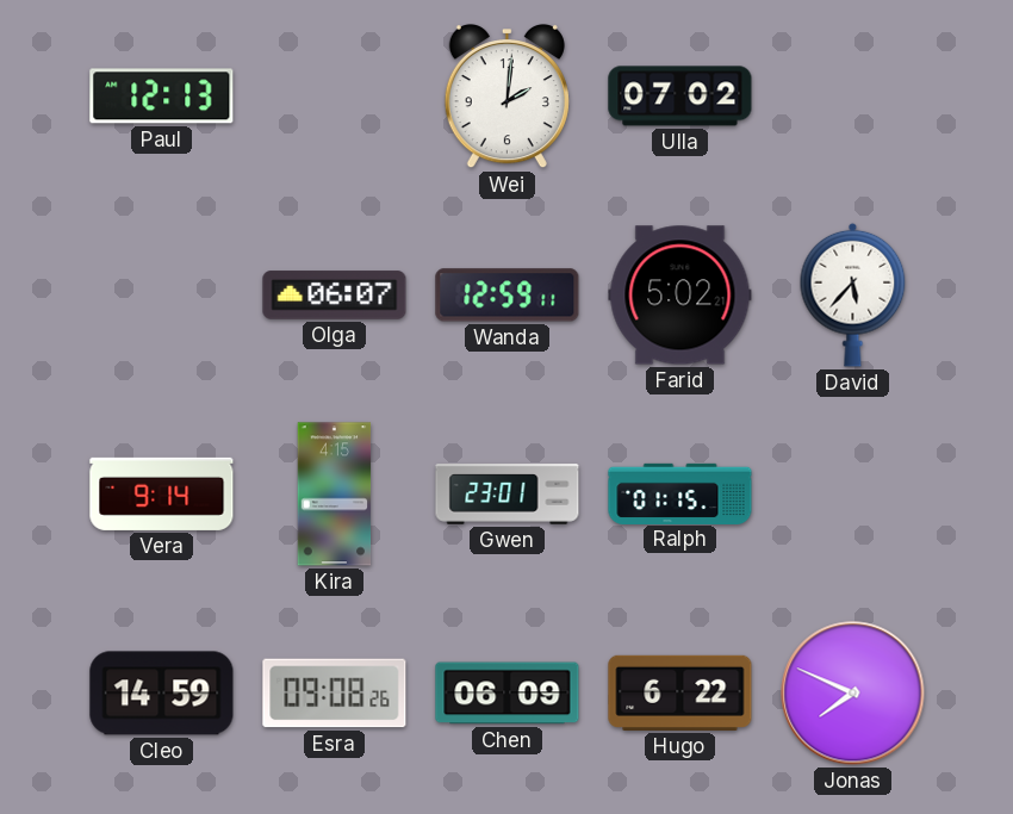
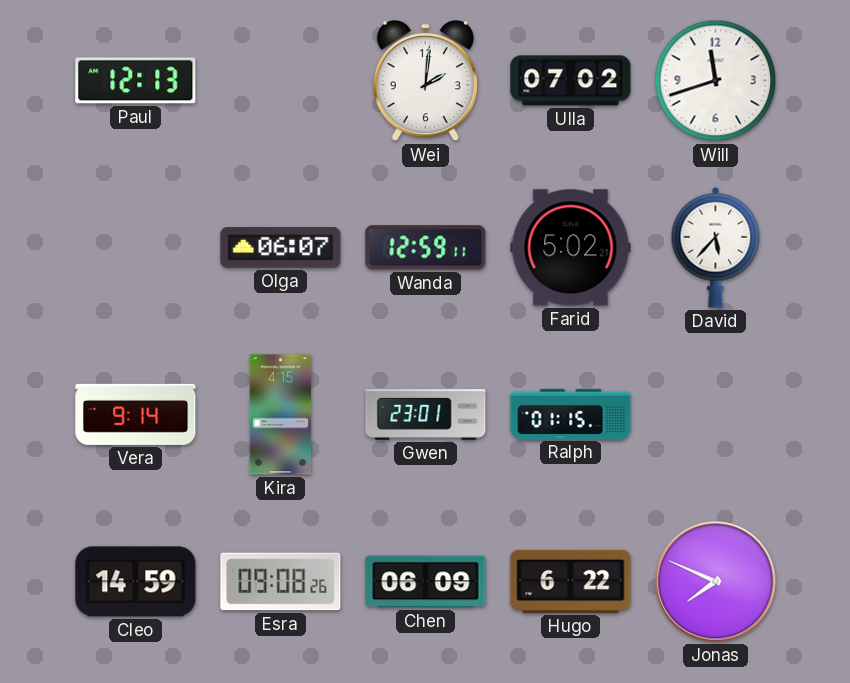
Will: none -> 11:42
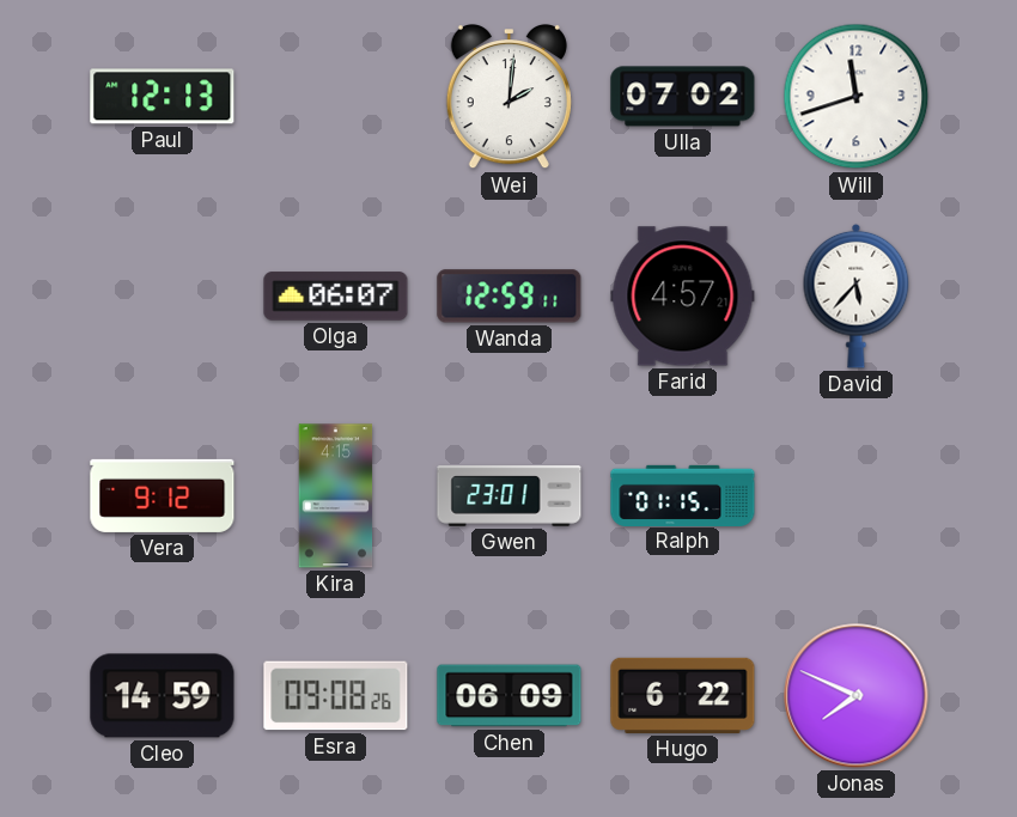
Farid: 5:02 -> 4:57
Vera: 9:14 -> 9:12
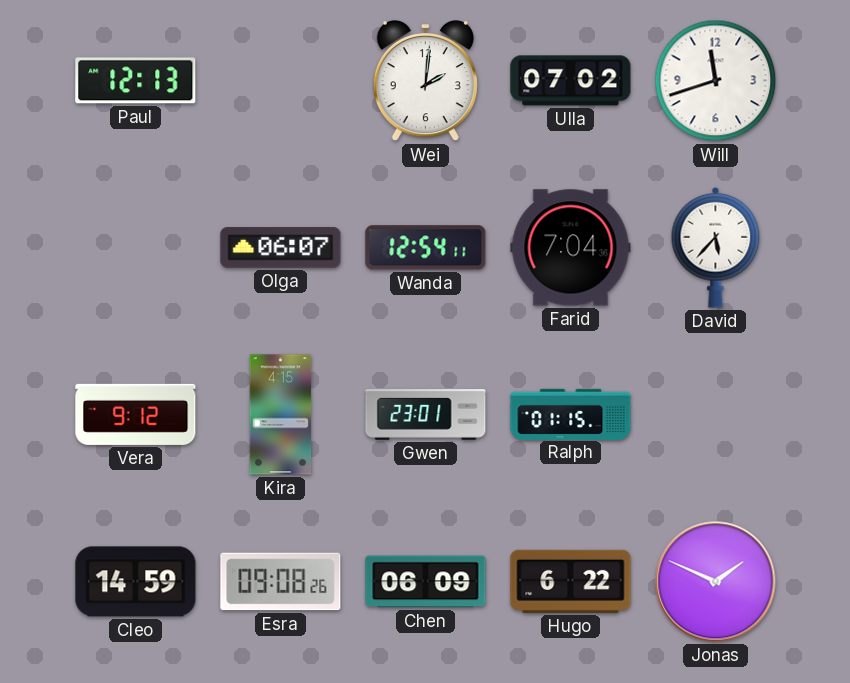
Wanda: 12:59 -> 12:54
Farid: 4:57 -> 7:04
Jonas: 7:49 -> 1:49
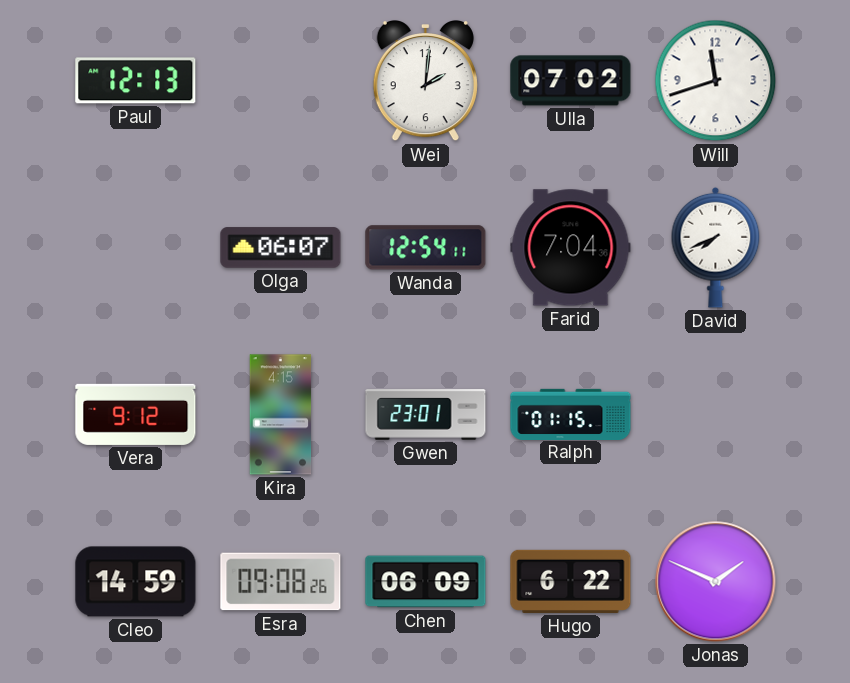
David: 5:37 -> 7:41
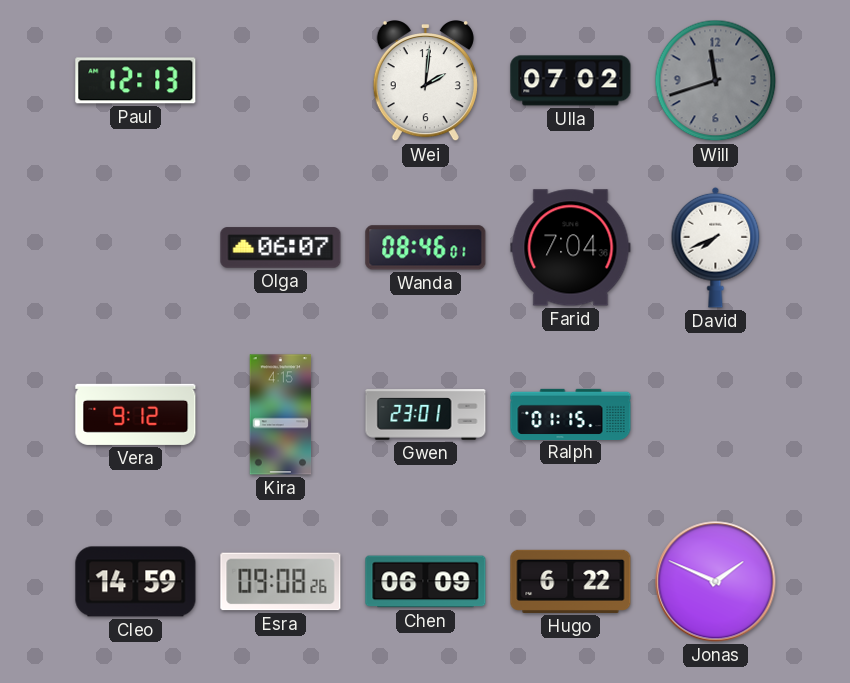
Will dial: white -> grey
Wanda: 12:54 -> 08:46
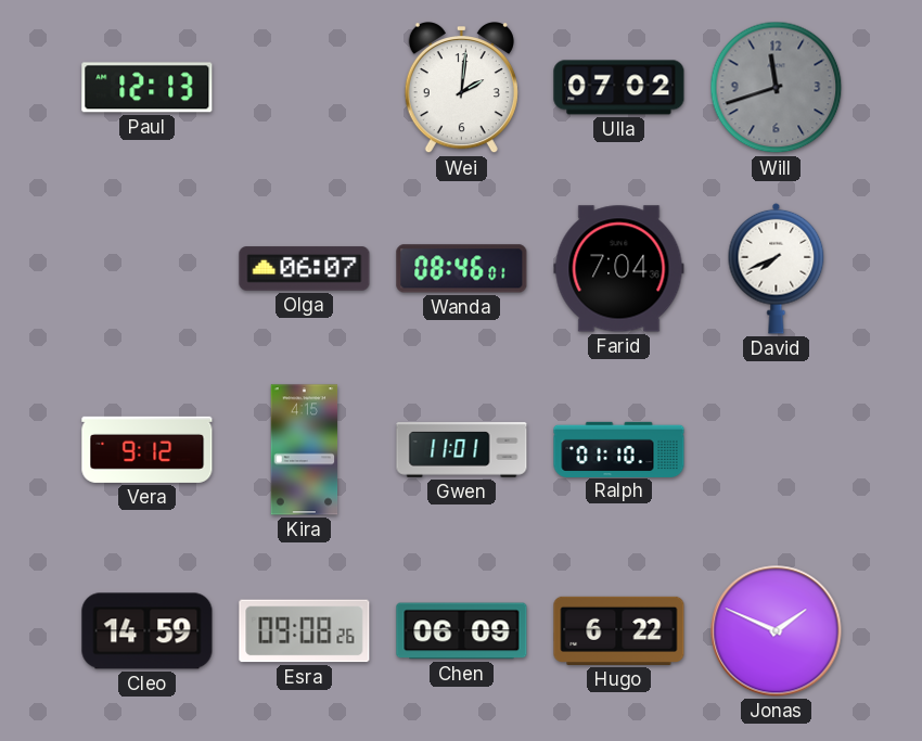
Gwen: 23:01 -> 11:01
Ralph: 01:15 -> 01:10
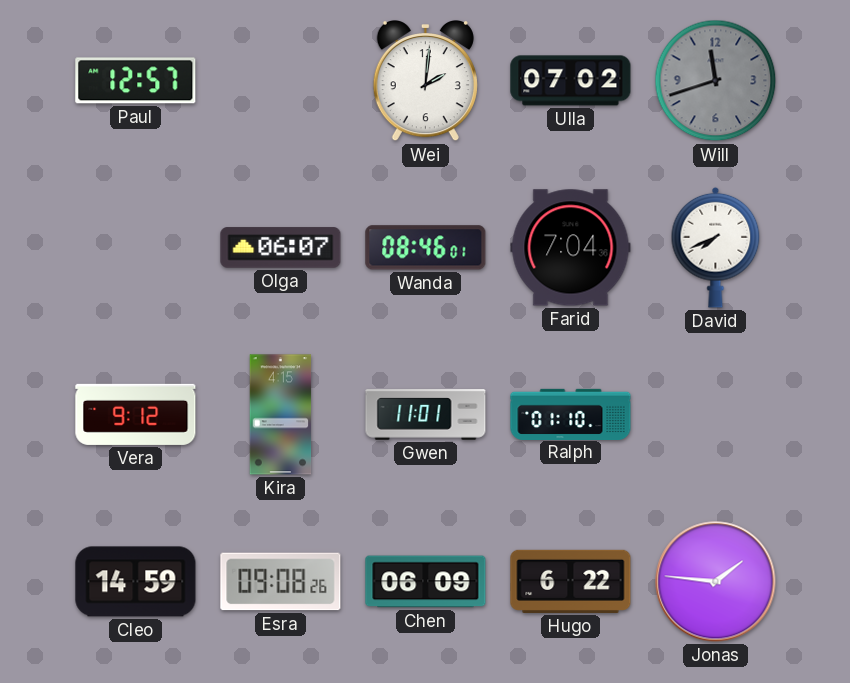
Paul: 12:13 -> 12:57
Jonas: 1:49 -> 1:46
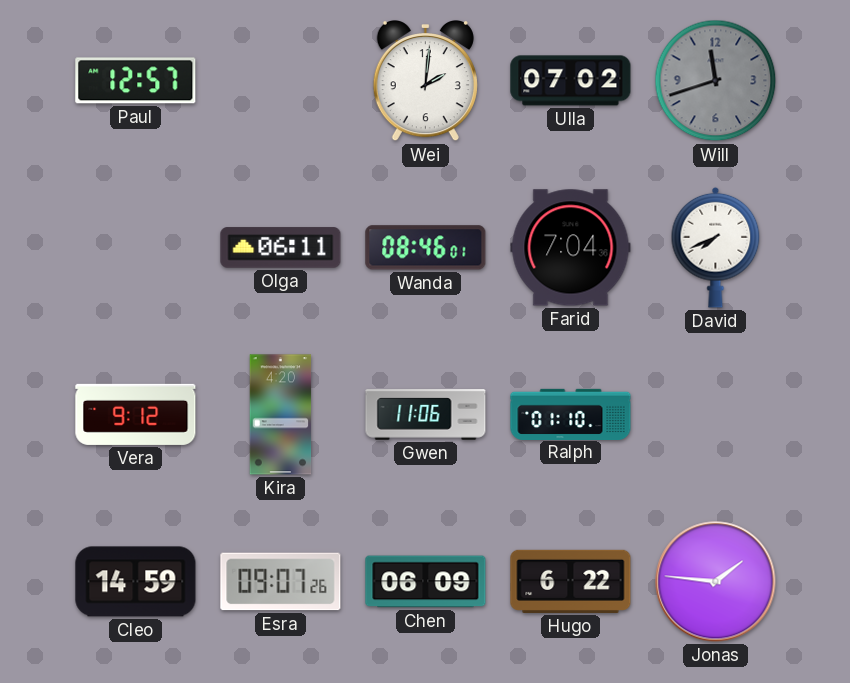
Olga: 06:07 -> 06:11
Kira: 4:15 -> 4:20
Gwen: 11:01 -> 11:06
Esra: 09:08 -> 09:07
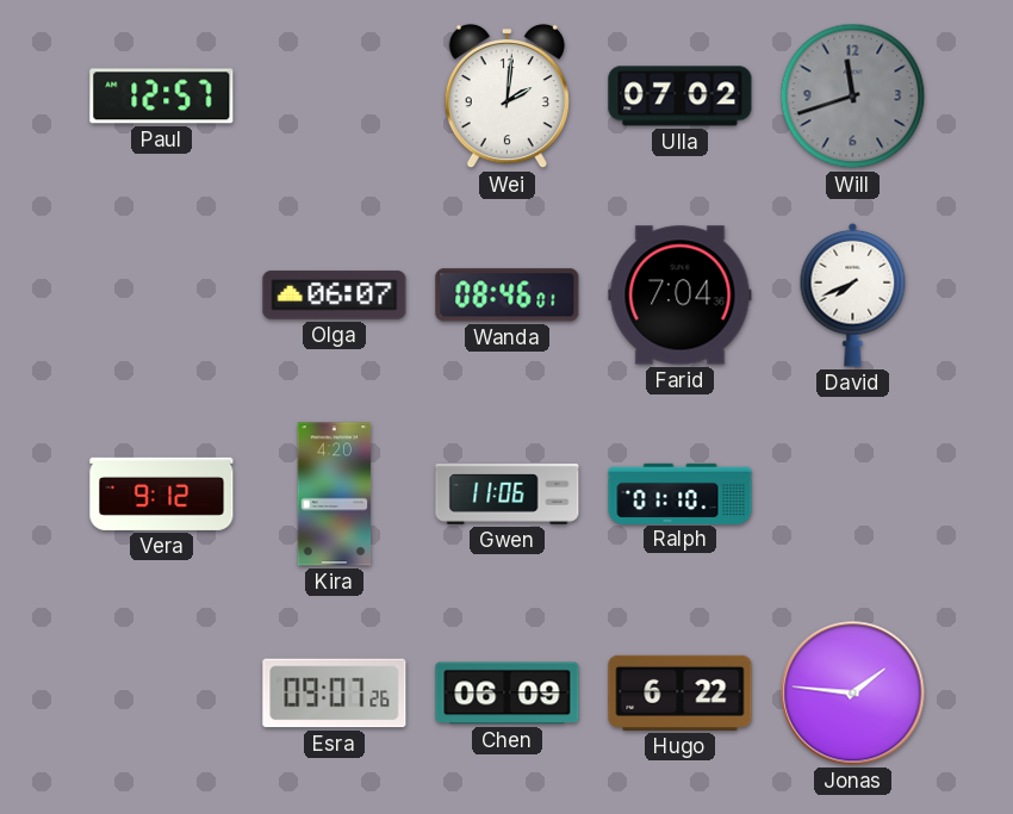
Olga: 06:11 -> 06:07
Cleo: 14:59 -> none
